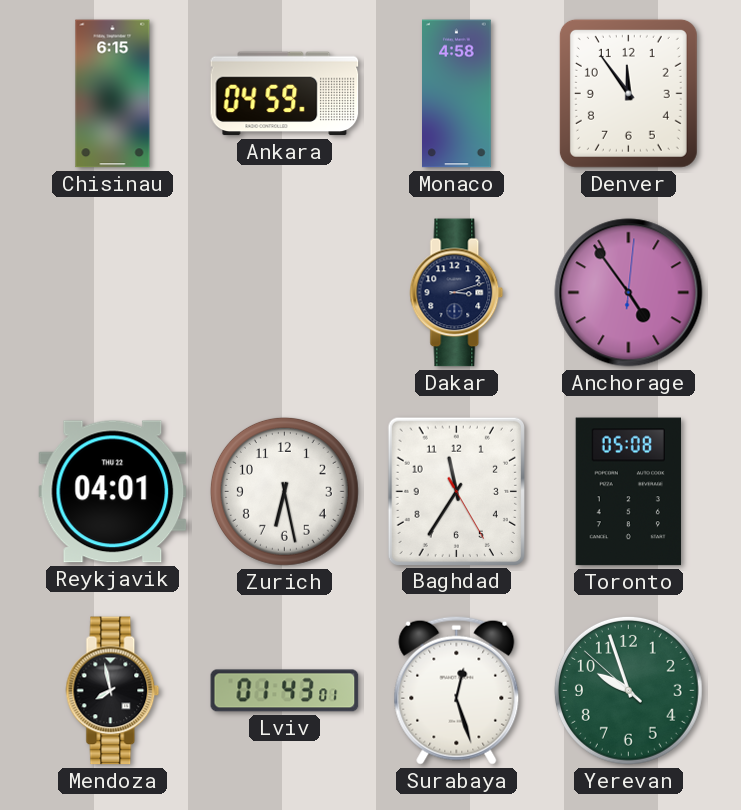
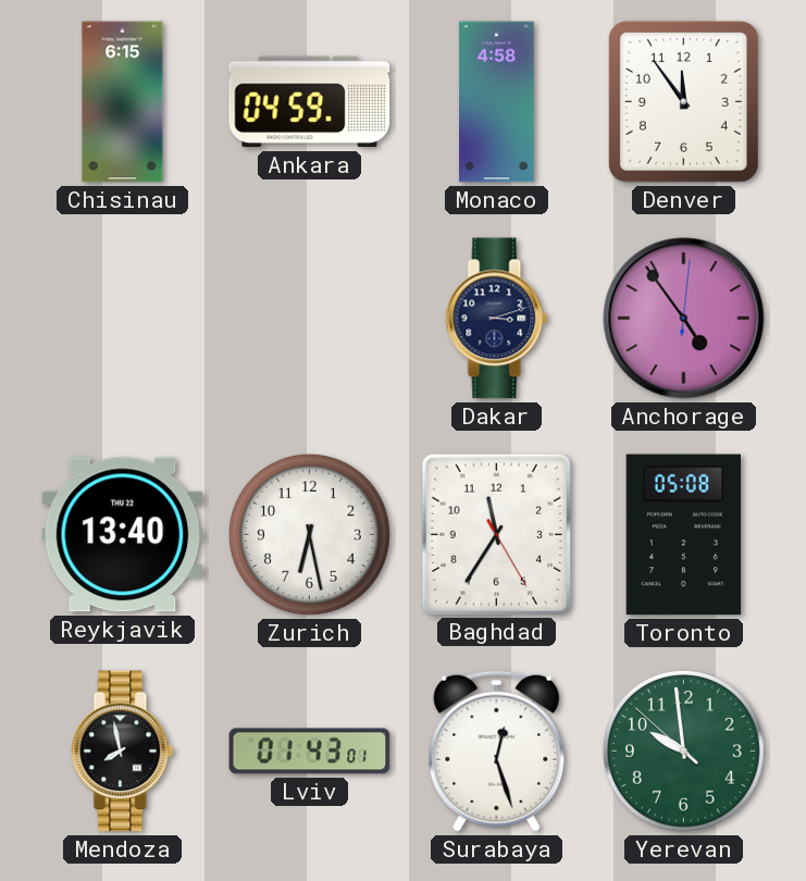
Reykjavik: 04:01 -> 13:40
Yerevan: 9:56 -> 9:58
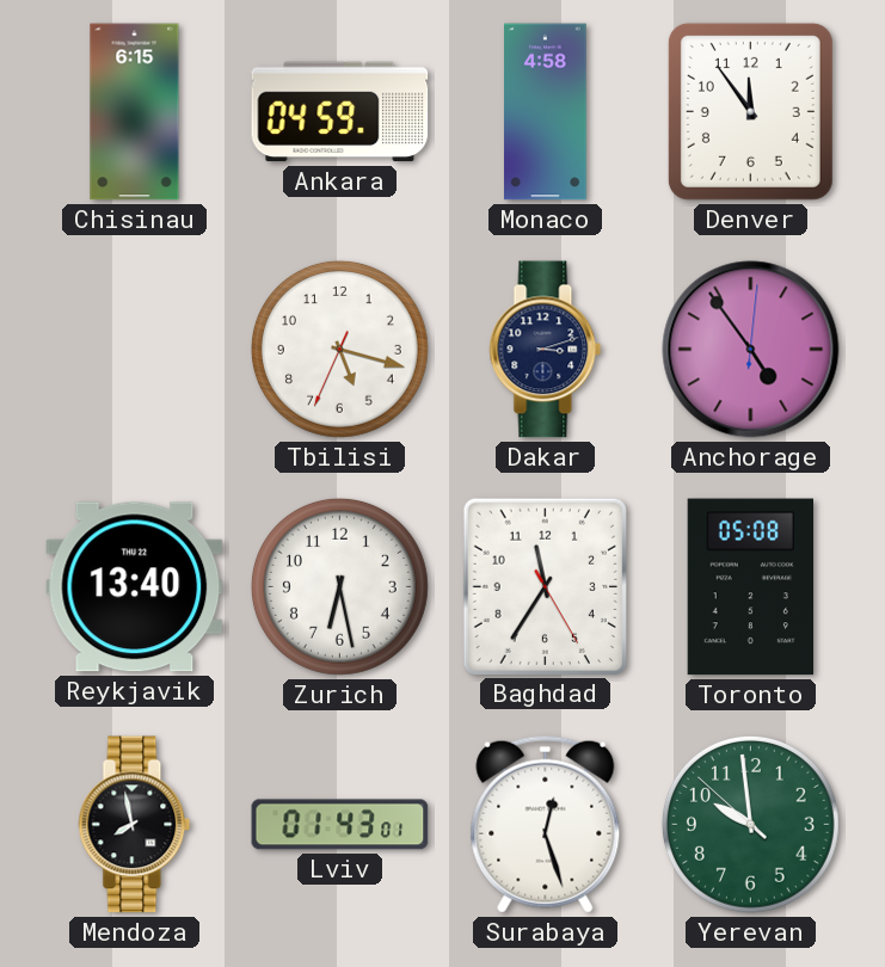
Tbilisi: none -> 5:17
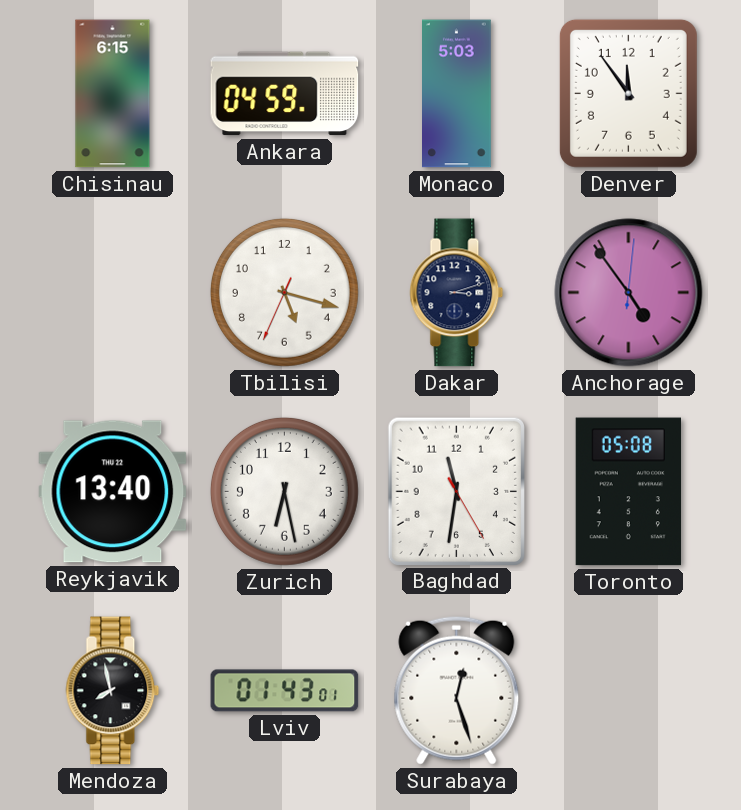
Monaco: 4:58 -> 5:03
Baghdad: 11:35 -> 11:31
Yerevan: 9:58 -> none
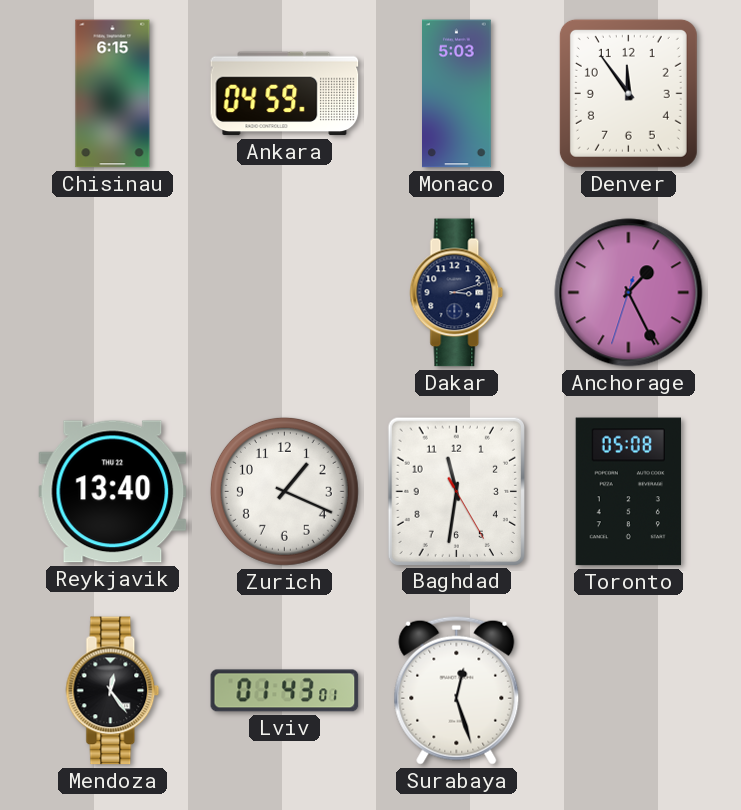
Tbilisi: 5:17 -> none
Anchorage: 4:54 -> 1:25
Zurich: 6:28 -> 1:19
Mendoza: 7:58 -> 12:24
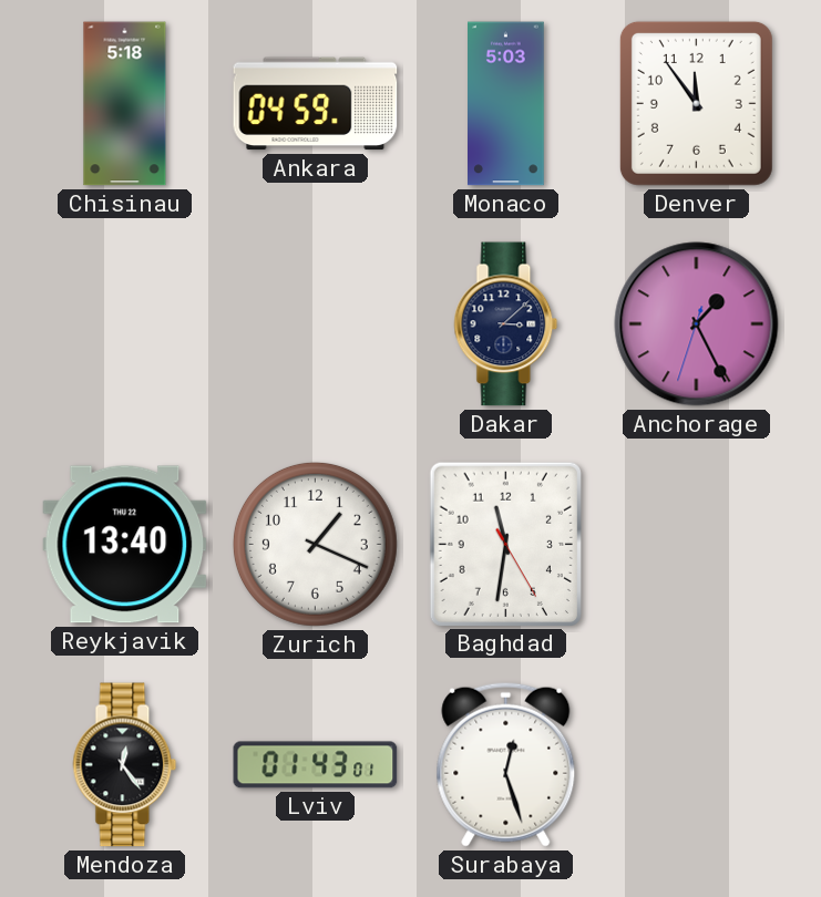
Chisinau: 6:15 -> 5:18
Dakar: 3:12 -> 3:08
Toronto: 05:08 -> none
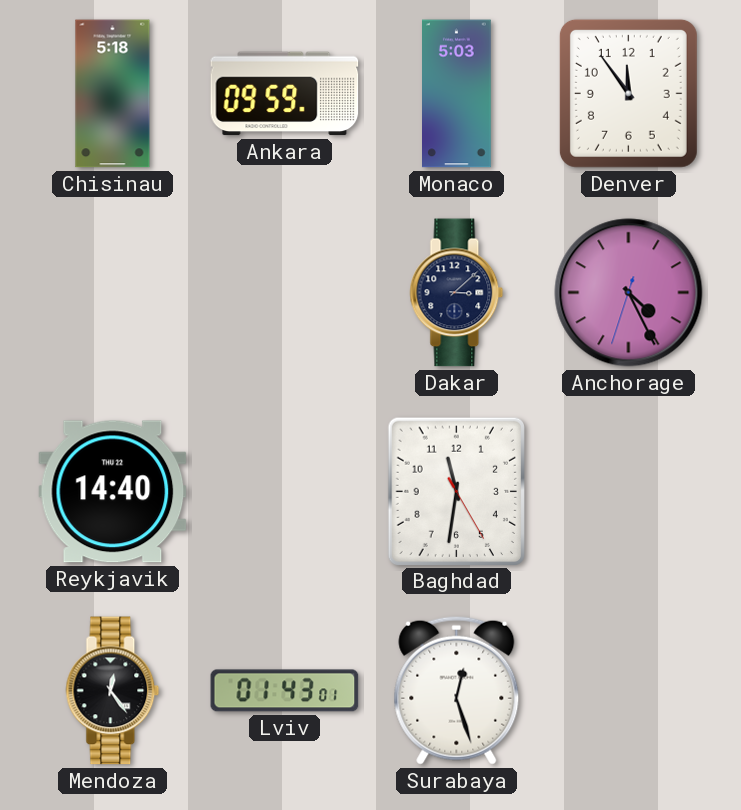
Ankara: 04:59 -> 09:59
Anchorage: 1:25 -> 4:25
Reykjavik: 13:40 -> 14:40
Zurich: 1:19 -> none
